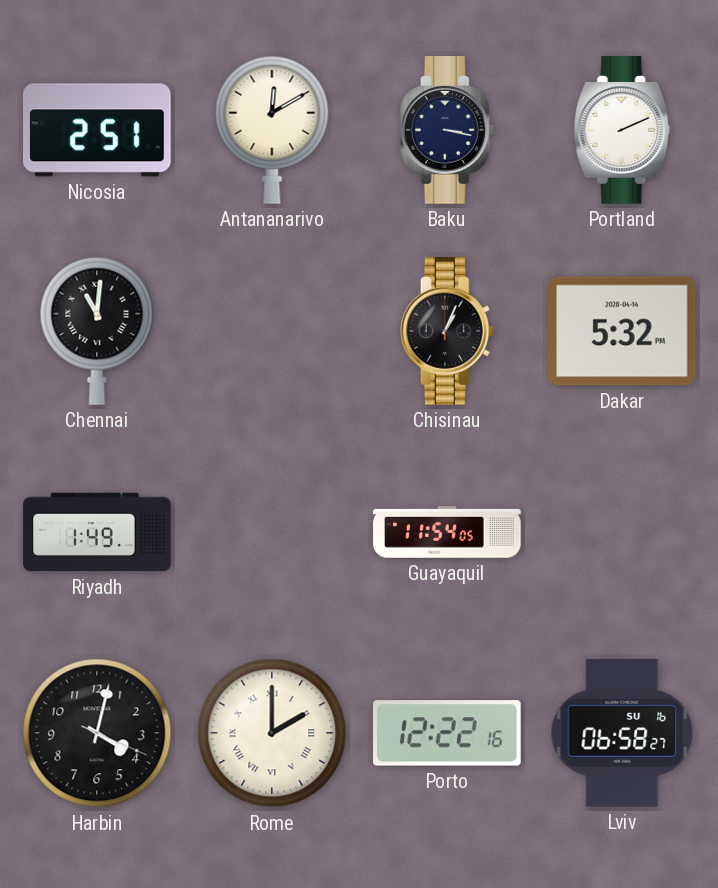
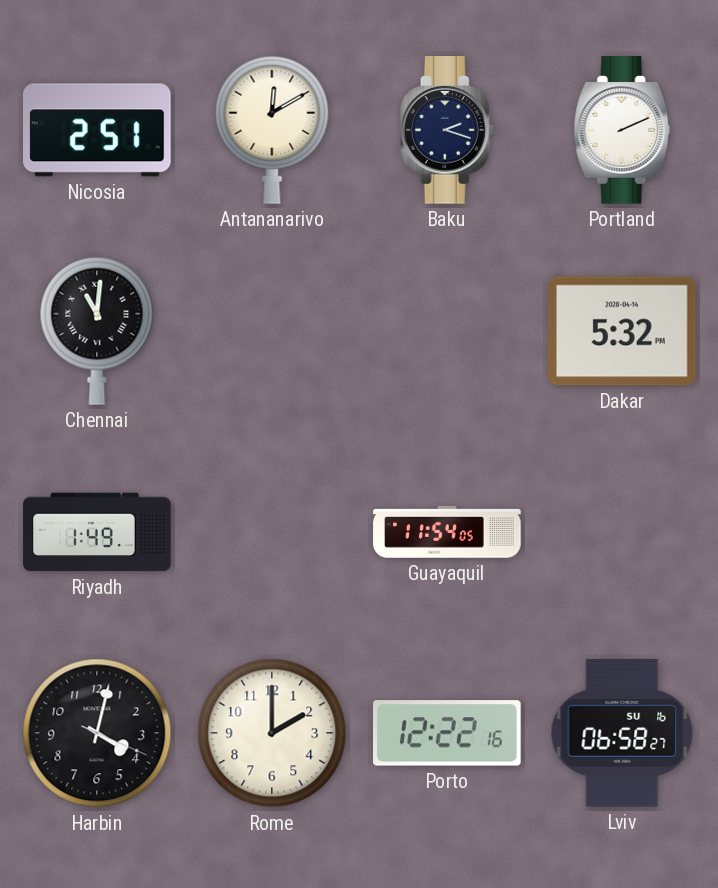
Baku: 3:17 -> 2:18
Chisinau: 1:04 -> none
Rome numerals: Roman -> Arabic
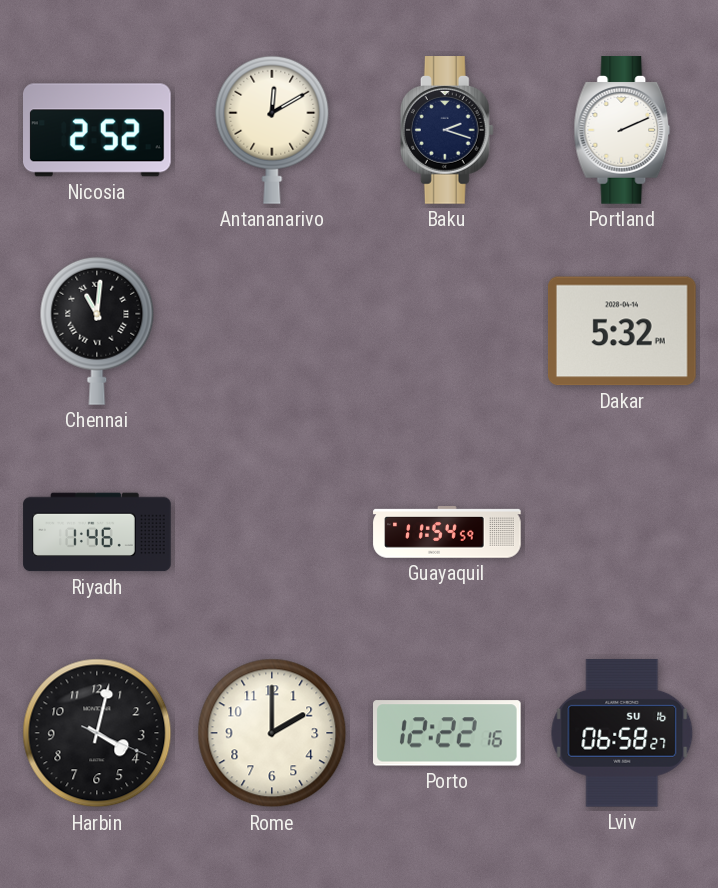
Nicosia: 2:51 -> 2:52
Riyadh: 1:49 -> 1:46
Guayaquil: 11:54:05 -> 11:54:59
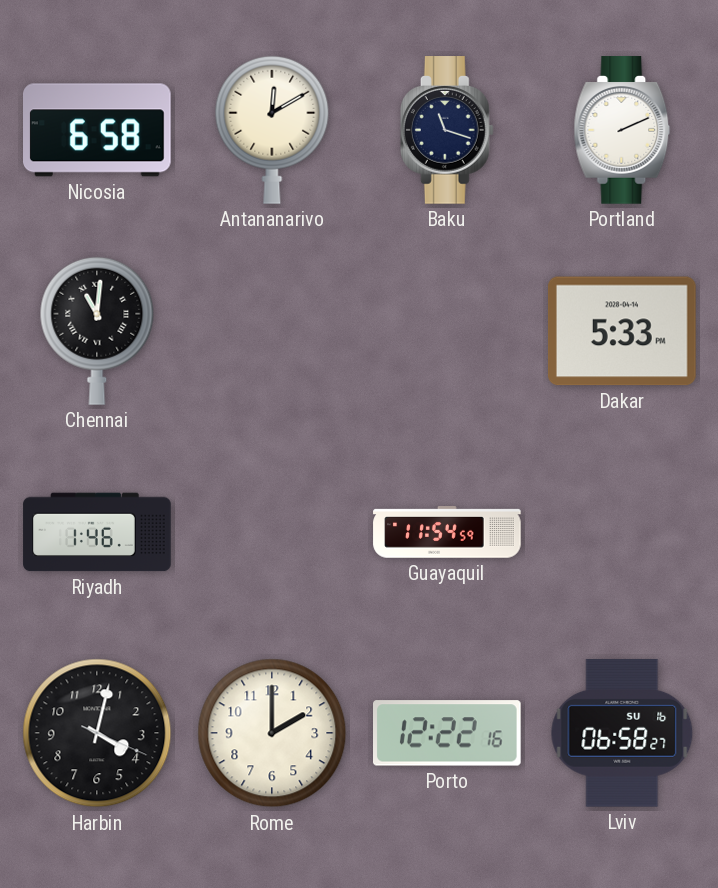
Nicosia: 2:52 -> 6:58
Baku: 2:18 -> 11:18
Dakar: 5:32 -> 5:33
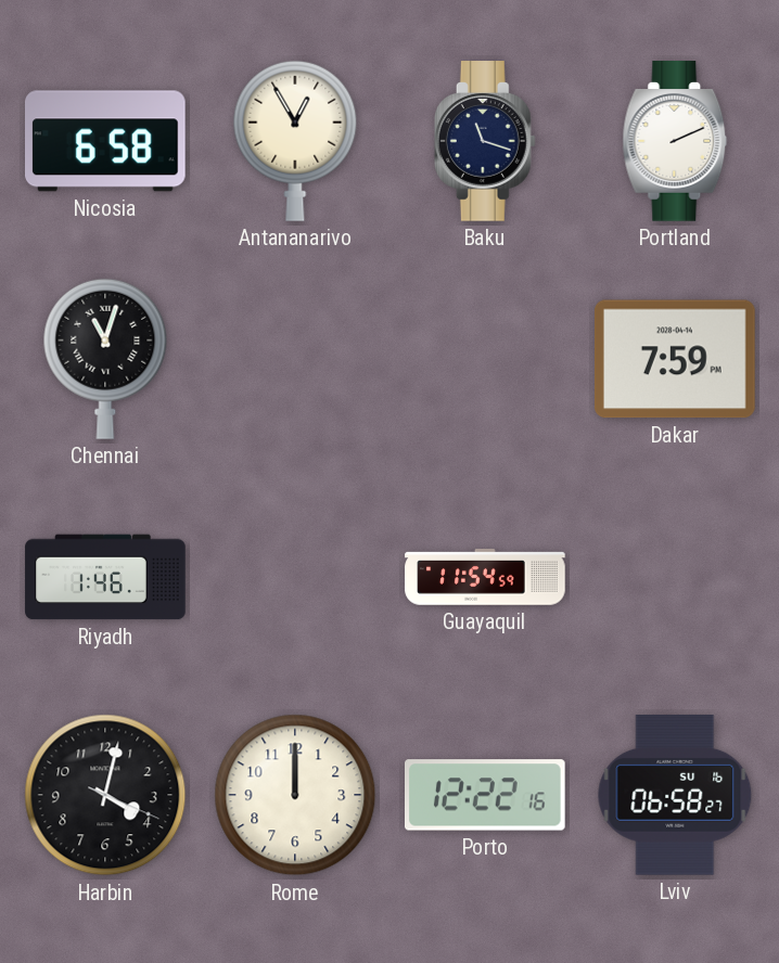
Antananarivo: 12:10 -> 12:55
Chennai: 11:01 -> 11:03
Dakar: 5:33 -> 7:59
Rome: 2:00 -> 12:00
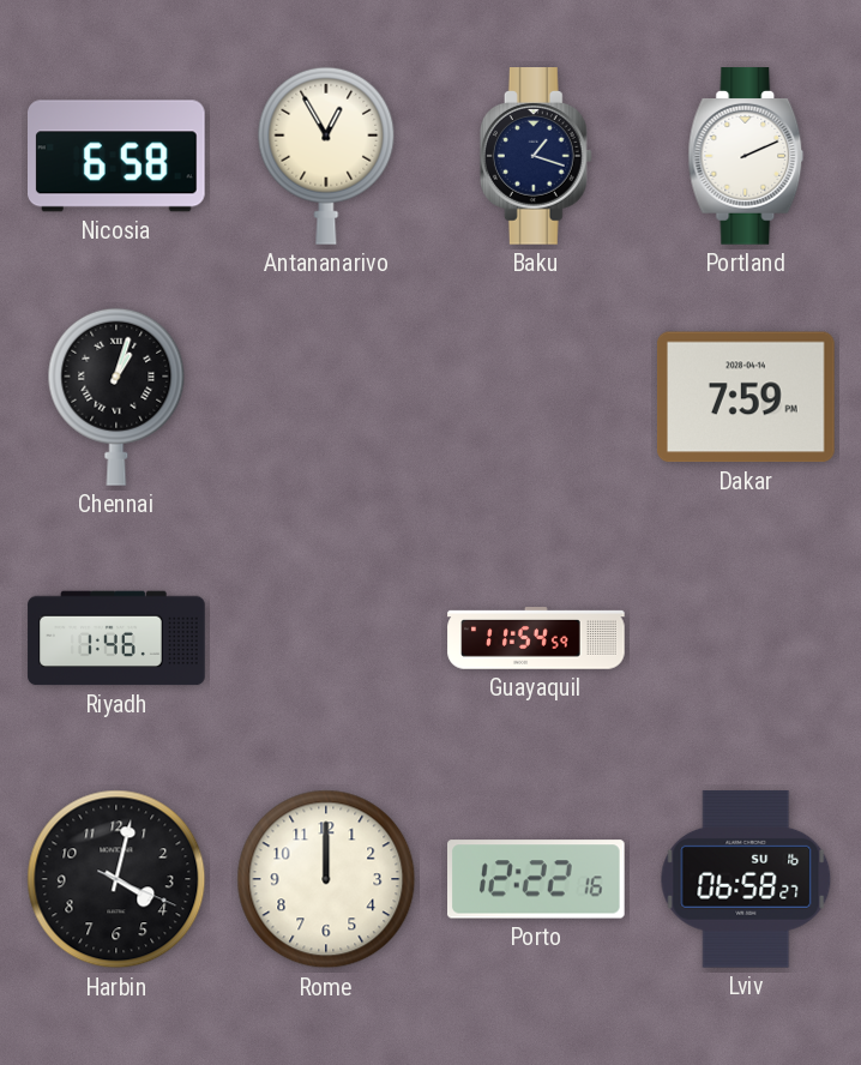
Baku: 11:18 -> 1:18
Chennai: 11:03 -> 1:03
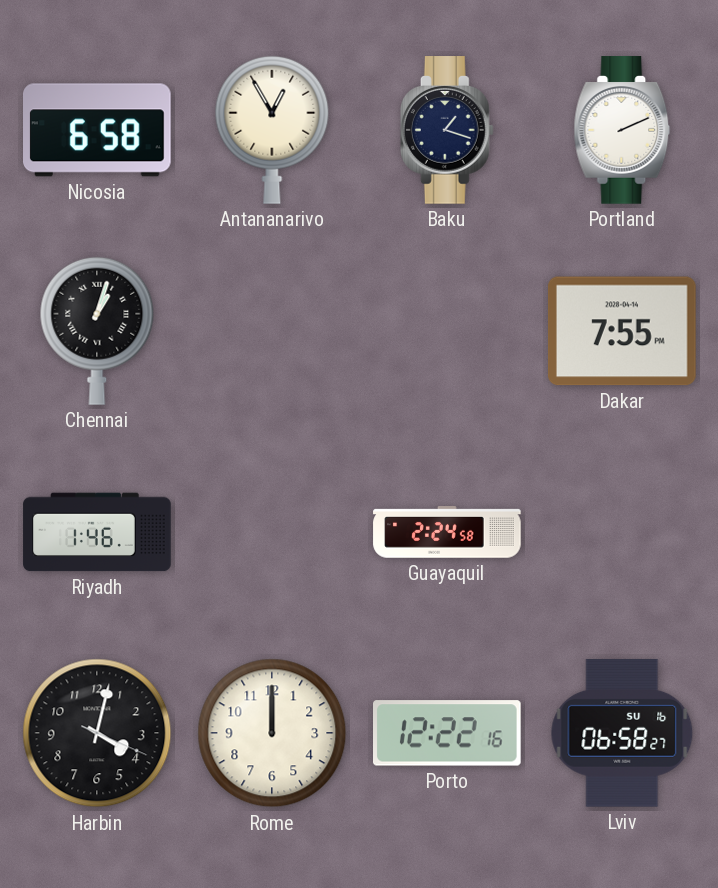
Dakar: 7:59 -> 7:55
Guayaquil: 11:54 -> 2:24
